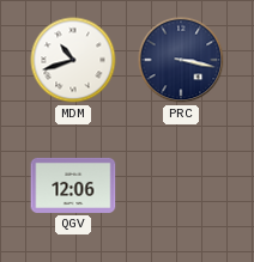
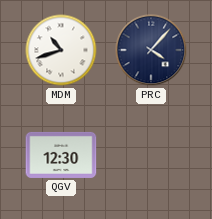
PRC: 3:17 -> 4:07
QGV: 12:06 -> 12:30
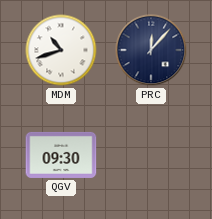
PRC: 4:07 -> 12:07
QGV: 12:30 -> 09:30
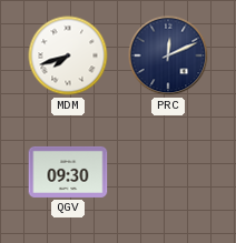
MDM: 10:42 -> 7:42
PRC: 12:07 -> 12:11
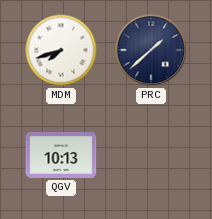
PRC: 12:11 -> 1:38
QGV: 09:30 -> 10:13
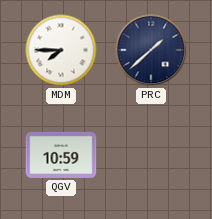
MDM: 7:42 -> 7:45
QGV: 10:13 -> 10:59
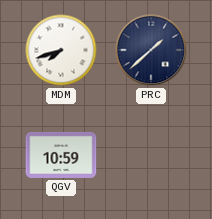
MDM: 7:45 -> 7:42
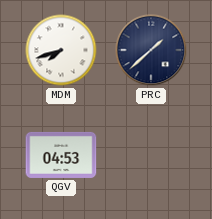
QGV: 10:59 -> 04:53
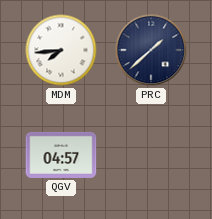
MDM: 7:42 -> 7:44
QGV: 04:53 -> 04:57
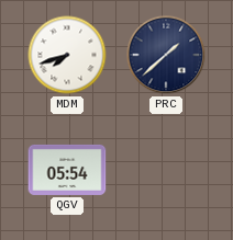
MDM: 7:44 -> 7:42
QGV: 04:57 -> 05:54
